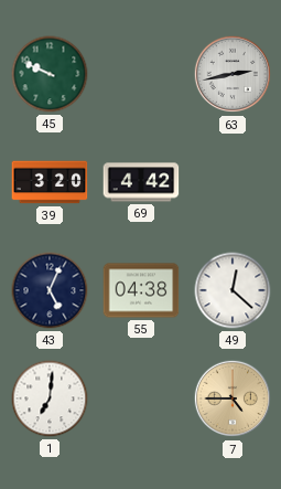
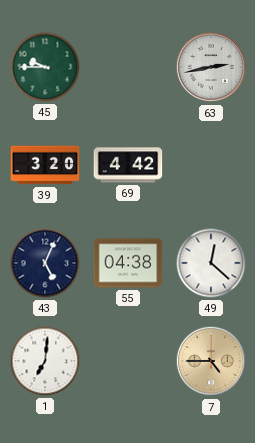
45: 9:49 -> 9:45
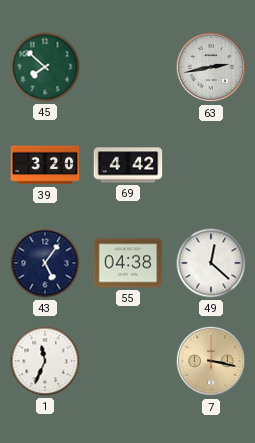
45: 9:45 -> 7:52
43: 5:04 -> 5:06
1: 7:01 -> 11:34
7: 4:45 -> 3:17
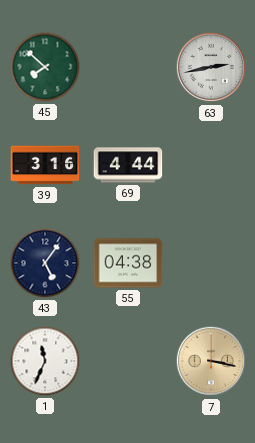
39: 3:20 -> 3:16
69: 4:42 -> 4:44
49: 12:22 -> none
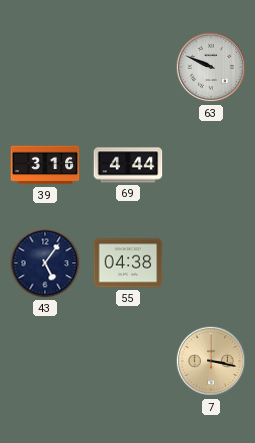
45: 7:52 -> none
63: 2:43 -> 9:49
1: 11:34 -> none
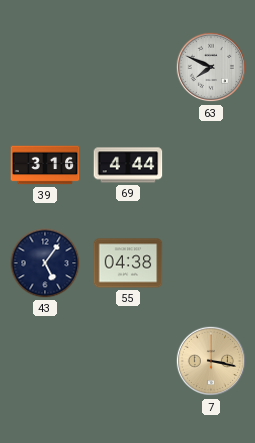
63: 9:49 -> 7:49
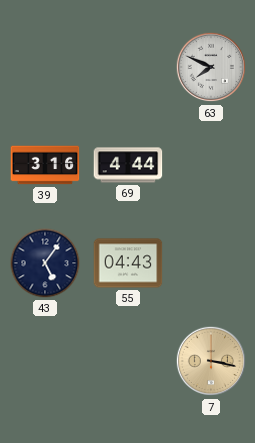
55: 04:38 -> 04:43
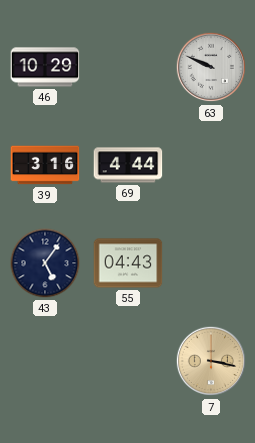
46: none -> 10:29
63: 7:49 -> 9:49
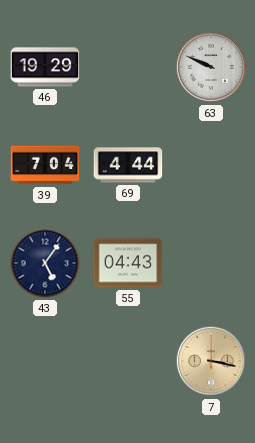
46: 10:29 -> 19:29
39: 3:16 -> 7:04
